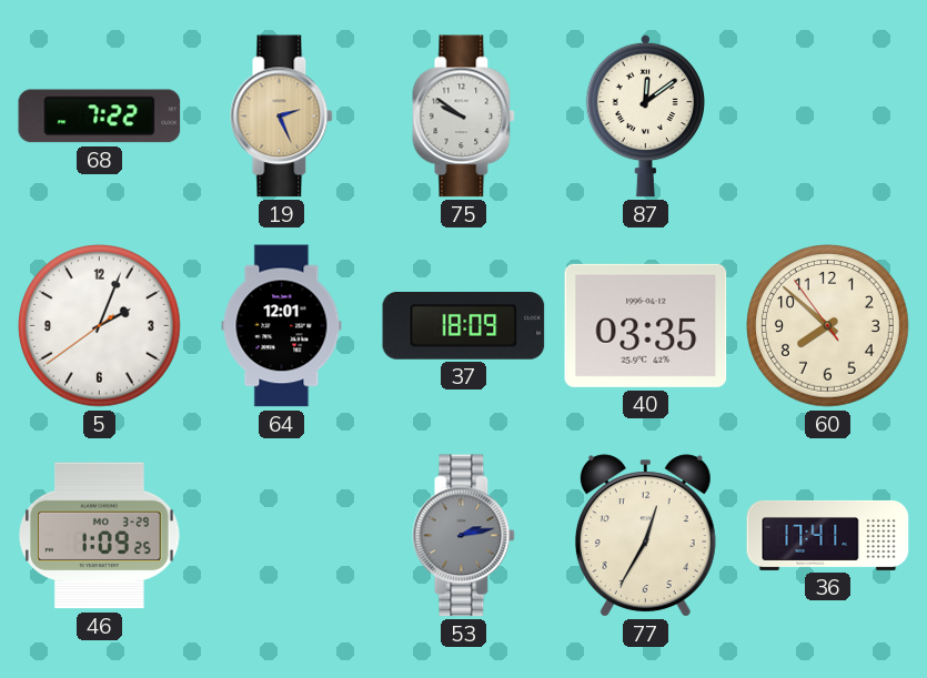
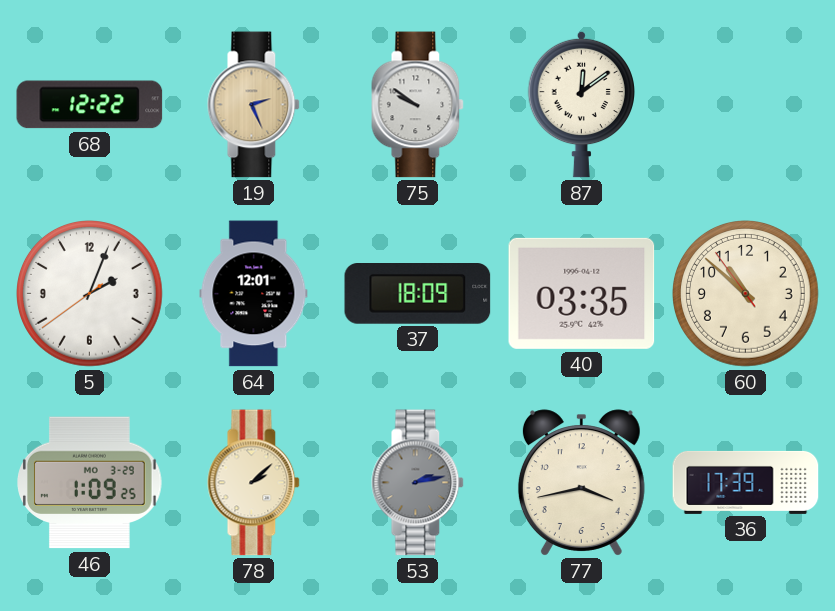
68: 7:22 -> 12:22
60: 7:51 -> 10:51
78: none -> 2:08
77: 12:35 -> 3:43
36: 17:41 -> 17:39
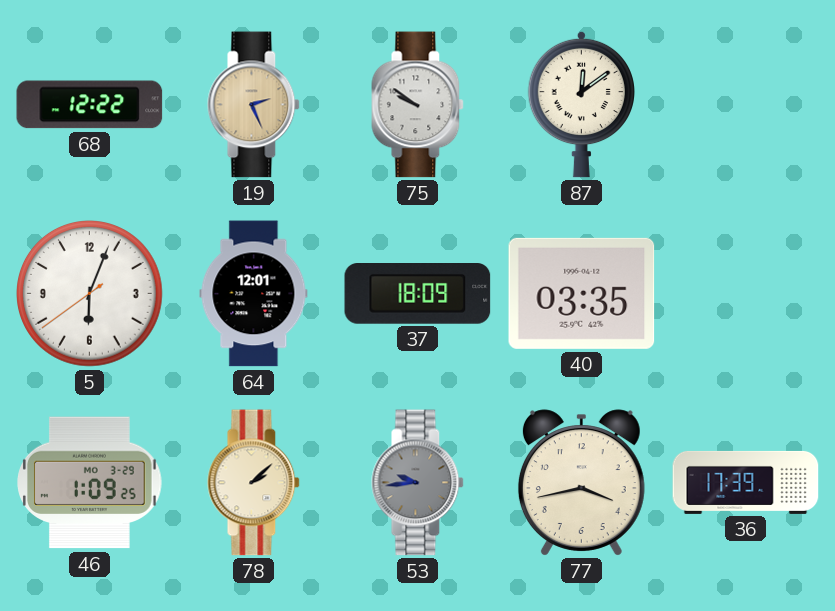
5: 2:03 -> 6:03
60: 10:51 -> none
53: 2:13 -> 9:44
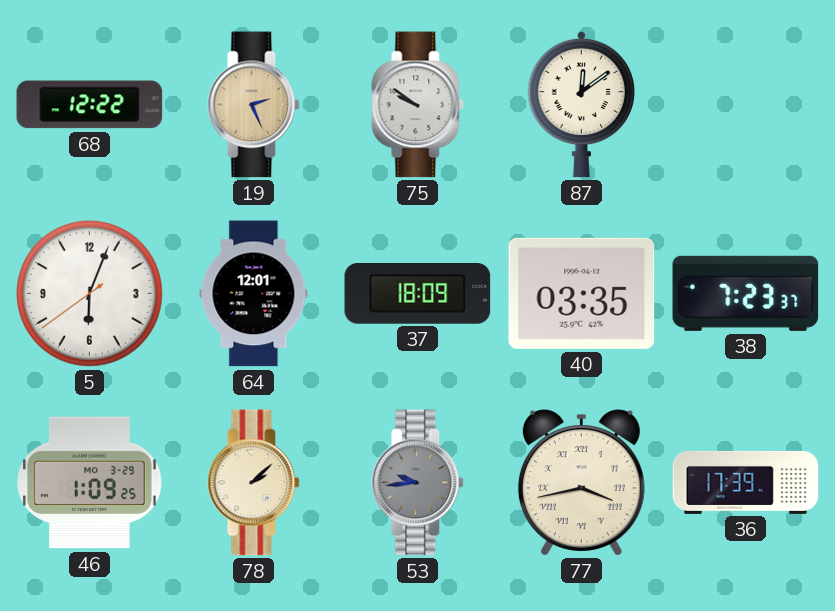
38: none -> 7:23
77 numerals: Arabic -> Roman
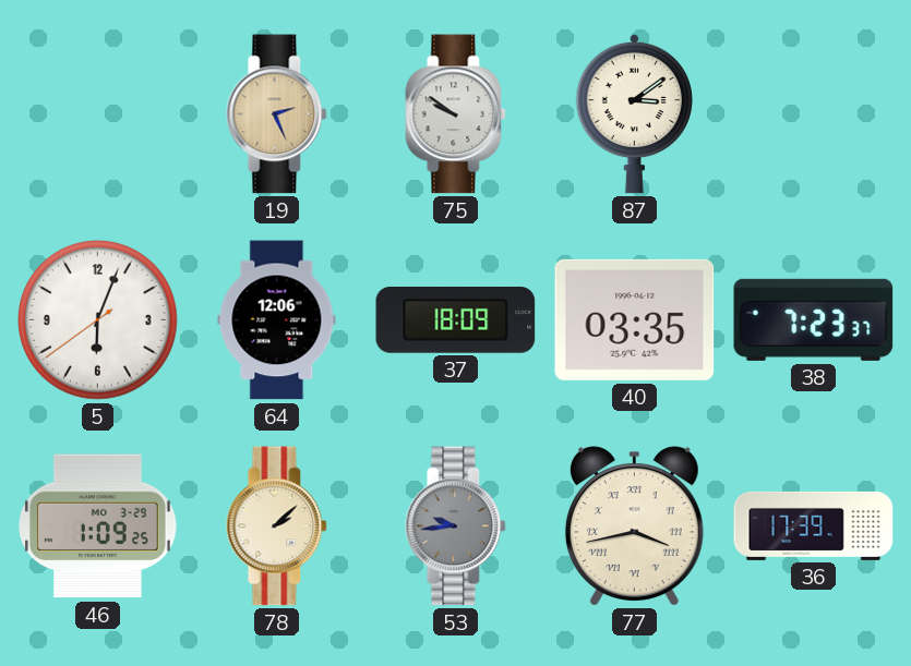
68: 12:22 -> none
87: 12:09 -> 3:09
64: 12:01 -> 12:06
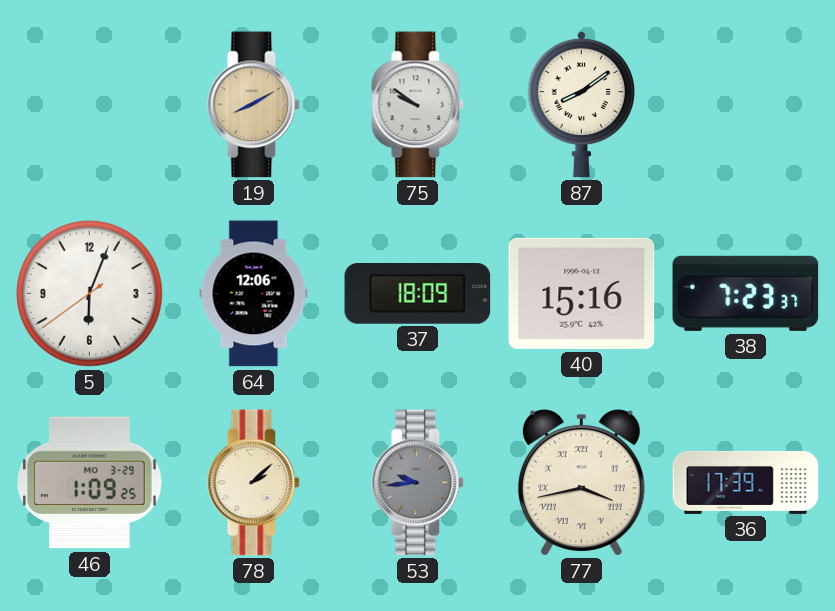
19: 2:26 -> 8:10
87: 3:09 -> 8:09
40: 03:35 -> 15:16
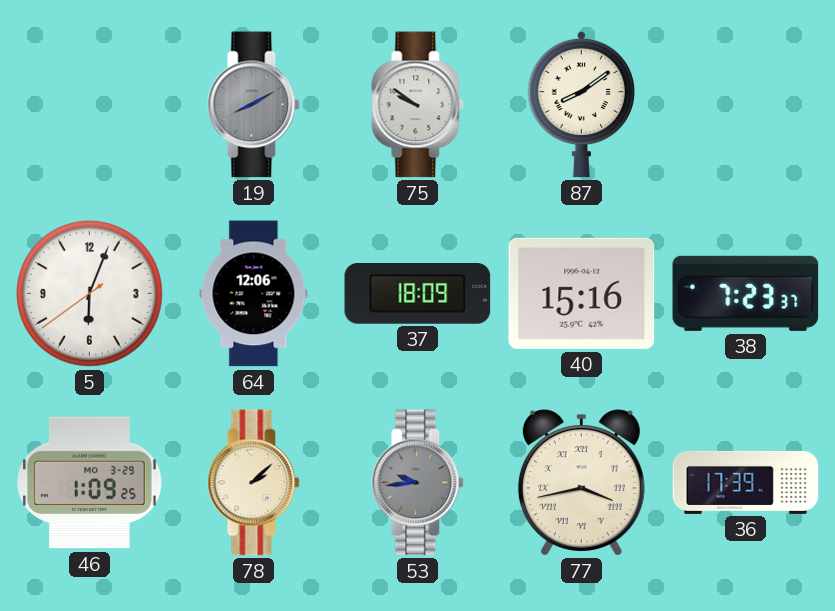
19 dial: champagne -> grey
